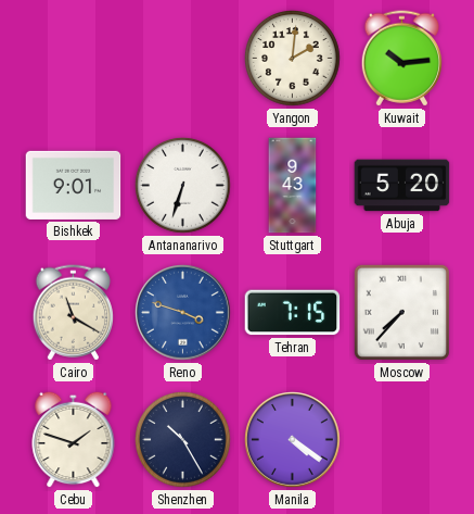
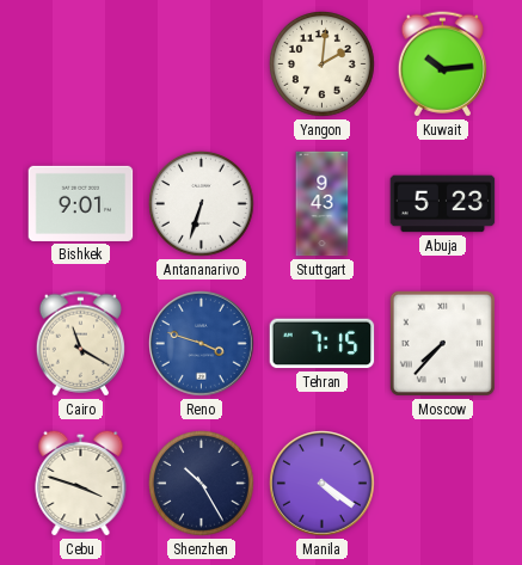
Abuja: 5:20 -> 5:23
Cebu: 1:48 -> 3:48
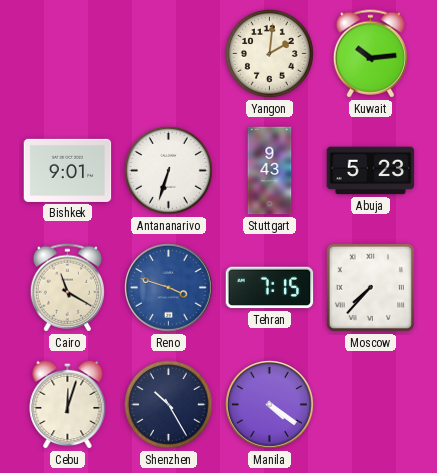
Cebu: 3:48 -> 12:03
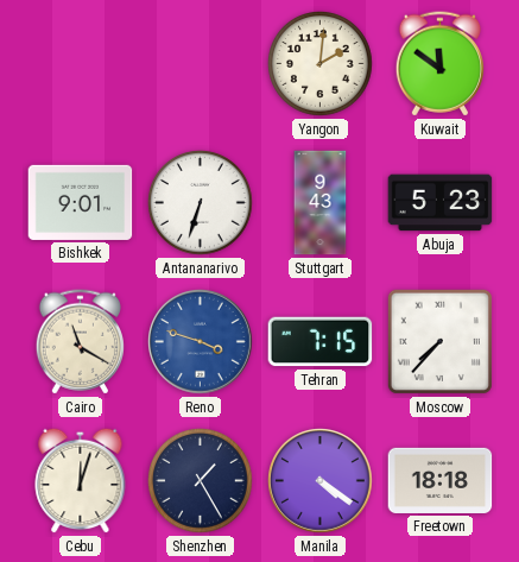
Kuwait: 10:14 -> 11:51
Shenzhen: 10:25 -> 1:25
Freetown: none -> 18:18
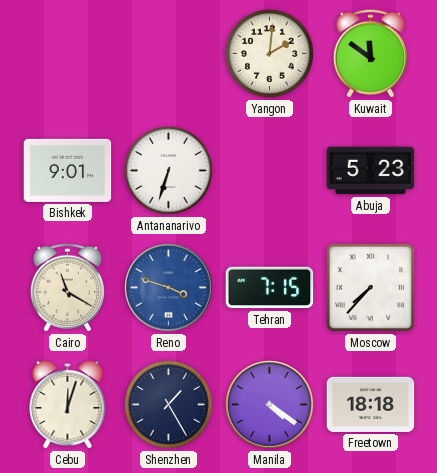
Stuttgart: 9:43 -> none
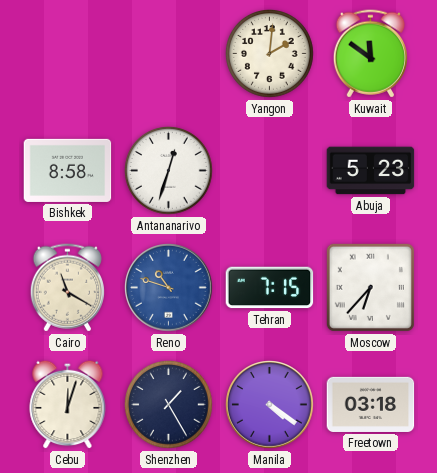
Bishkek: 9:01 -> 8:58
Antananarivo: 6:33 -> 12:33
Reno: 3:48 -> 10:48
Moscow: 7:37 -> 6:37
Freetown: 18:18 -> 03:18
